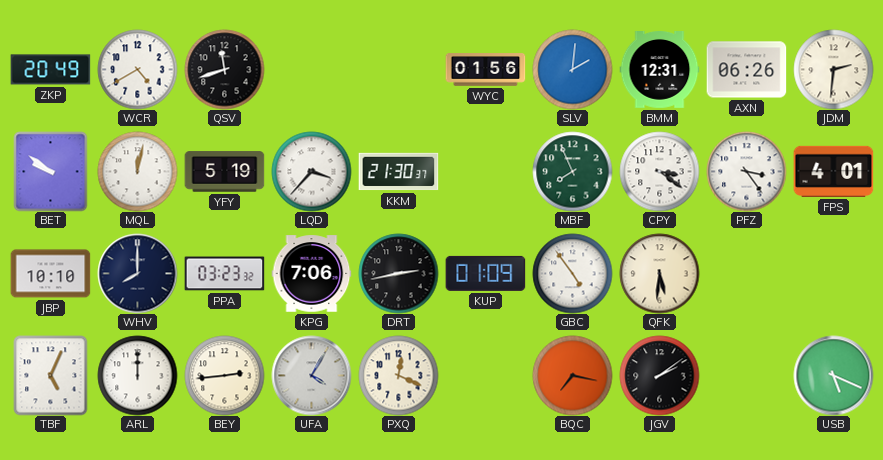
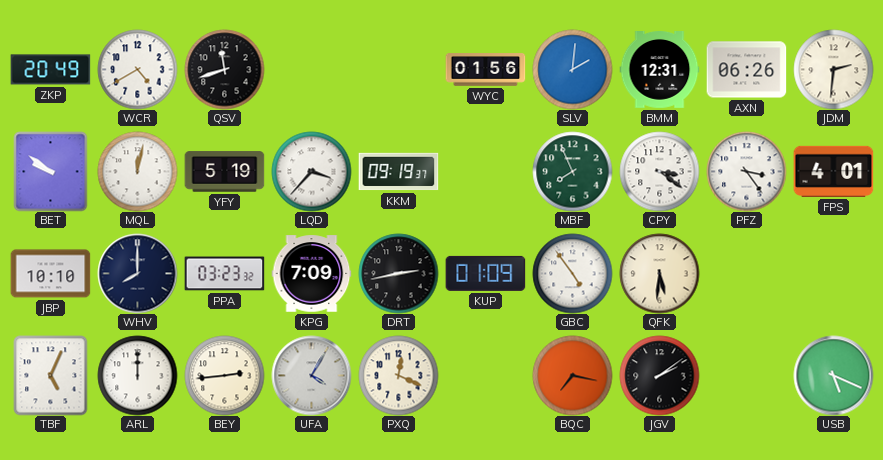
KKM: 21:30 -> 09:19
KPG: 7:06 -> 7:09
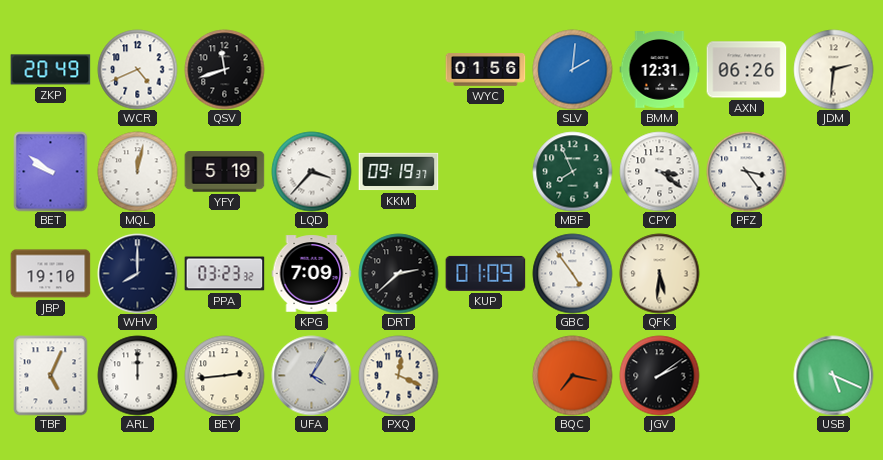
WCR: 4:40 -> 4:41
FPS: 4:01 -> none
JBP: 10:10 -> 19:10
DRT: 2:43 -> 2:38
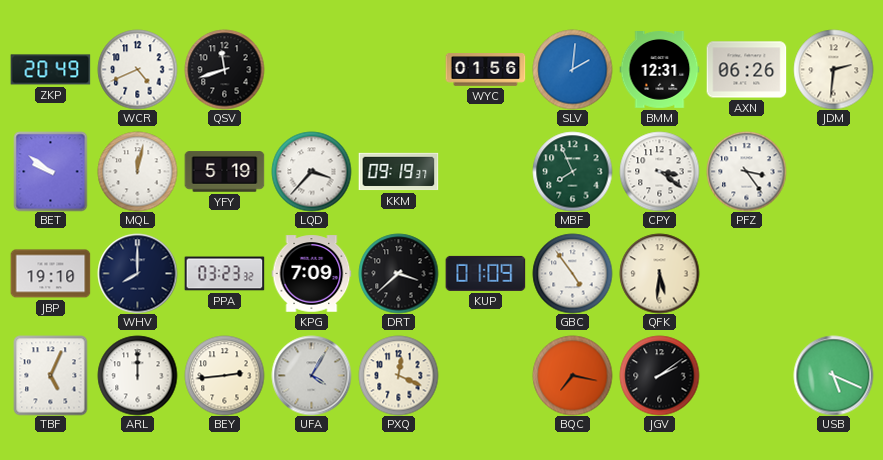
DRT: 2:38 -> 3:38
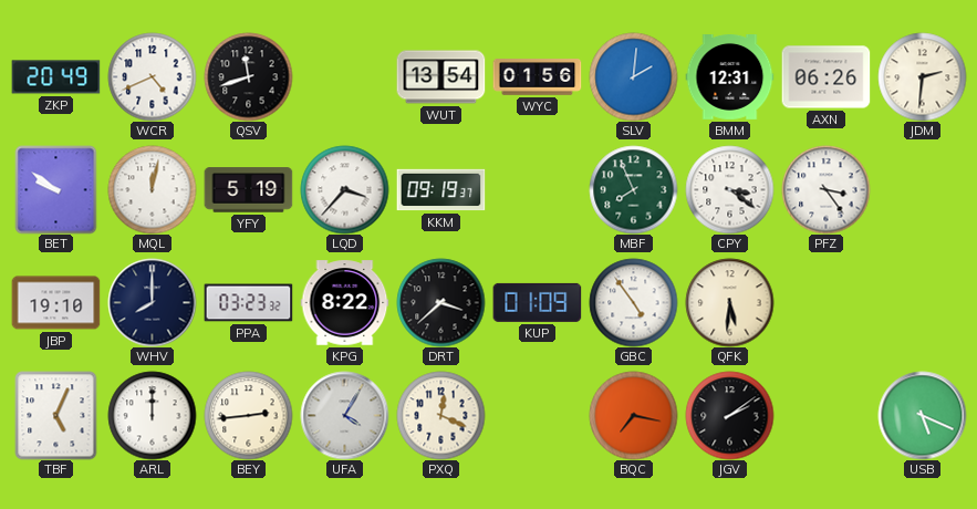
WUT: none -> 13:54
KPG: 7:09 -> 8:22
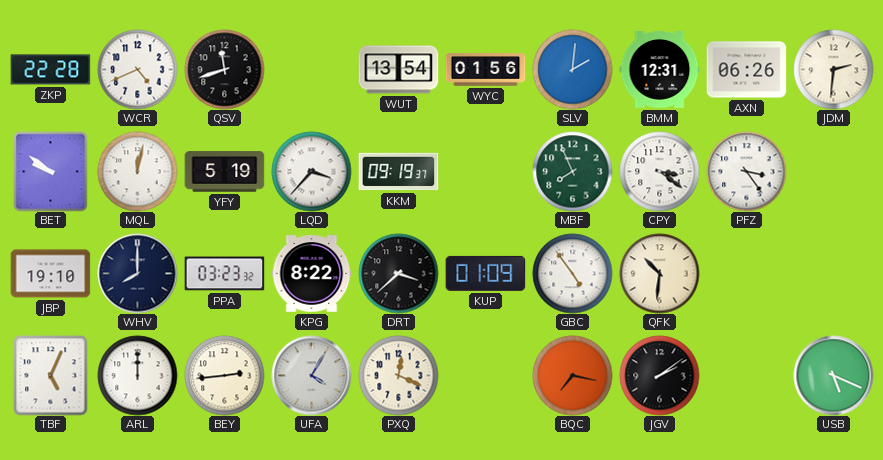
ZKP: 20:49 -> 22:28
QFK: 5:31 -> 10:31
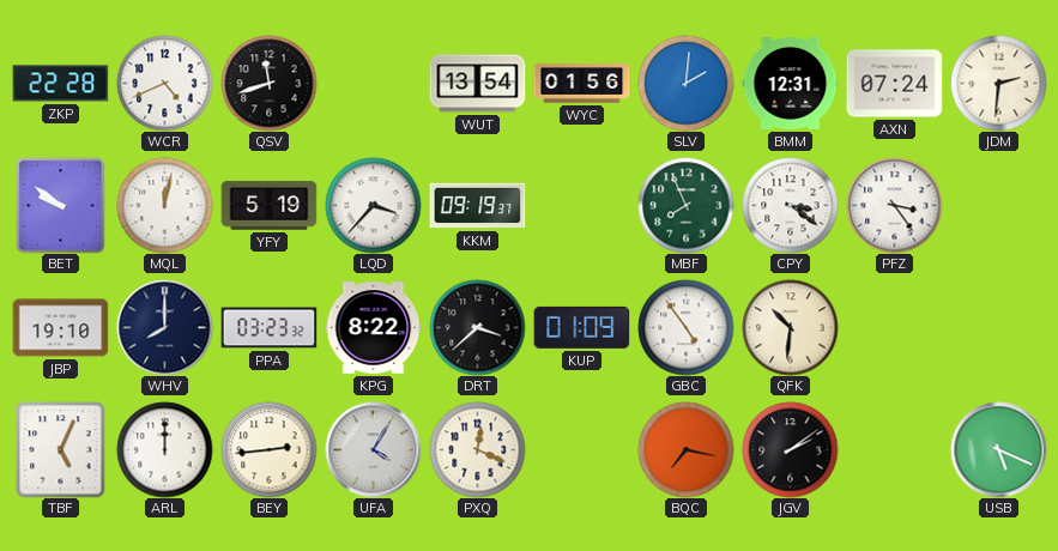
AXN: 06:26 -> 07:24
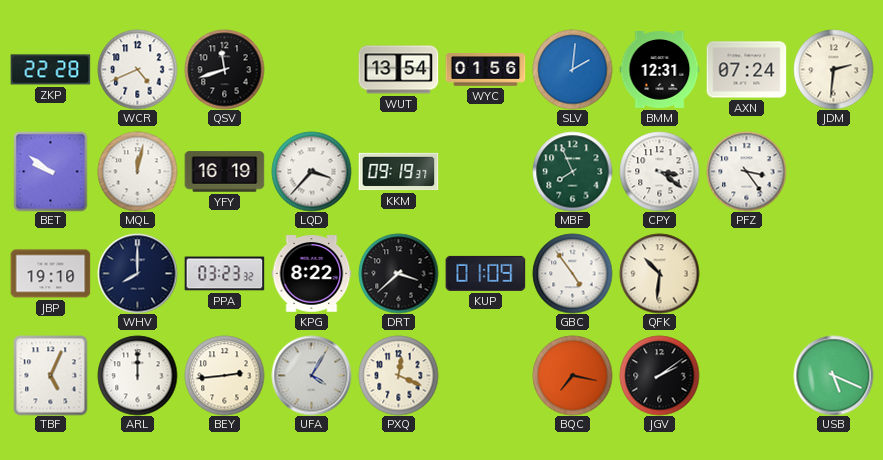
YFY: 5:19 -> 16:19
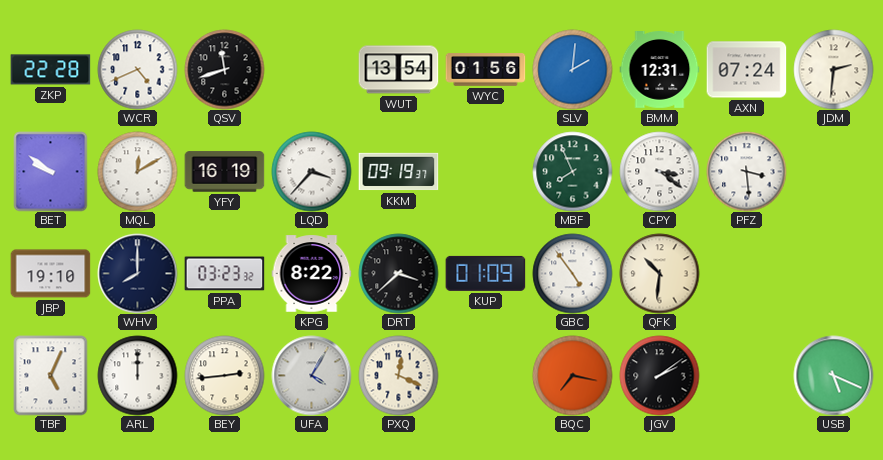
MQL: 12:02 -> 12:10
PFZ: 3:24 -> 3:29
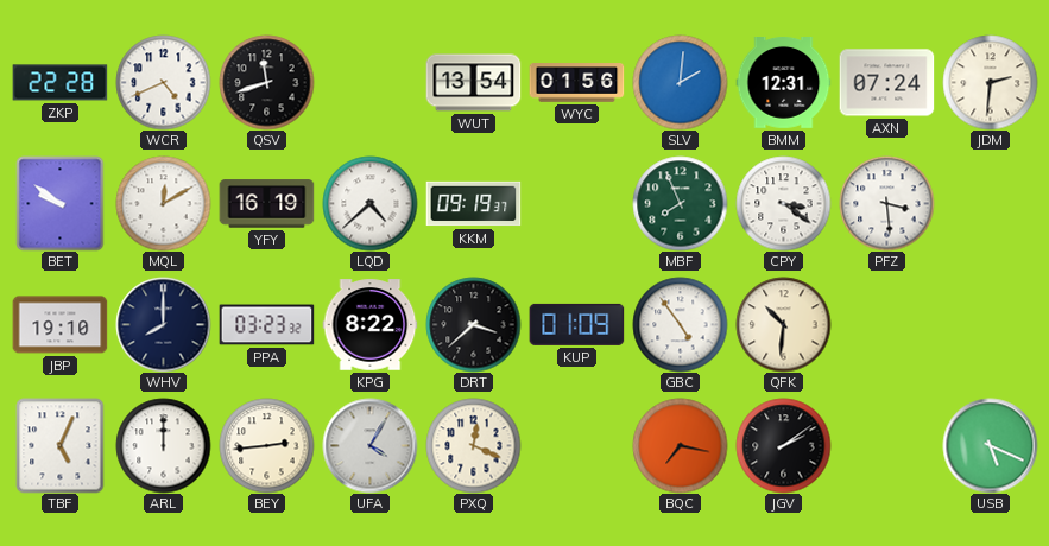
LQD: 3:37 -> 4:38
